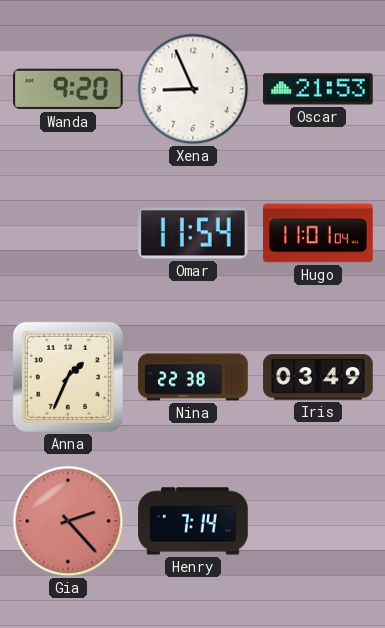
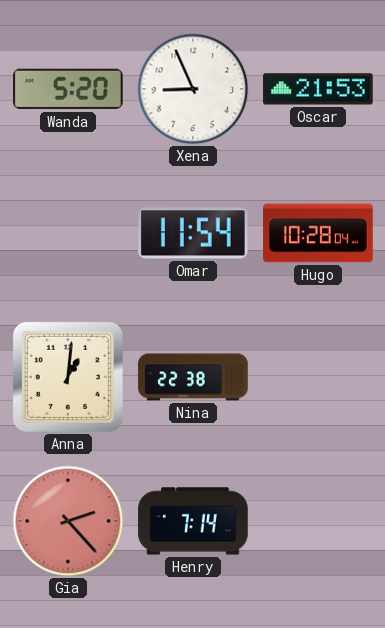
Wanda: 9:20 -> 5:20
Hugo: 11:01 -> 10:28
Anna: 1:34 -> 1:01
Iris: 03:49 -> none
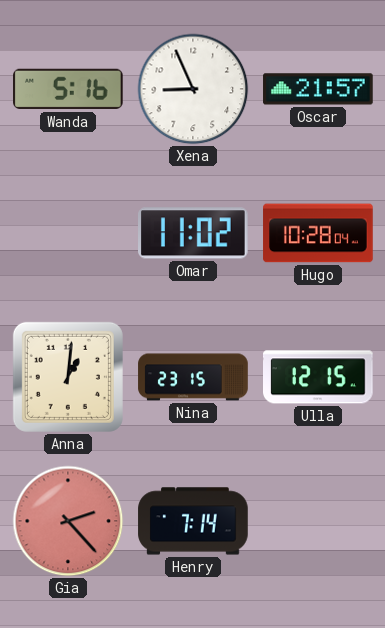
Wanda: 5:20 -> 5:16
Oscar: 21:53 -> 21:57
Omar: 11:54 -> 11:02
Nina: 22:38 -> 23:15
Ulla: none -> 12:15
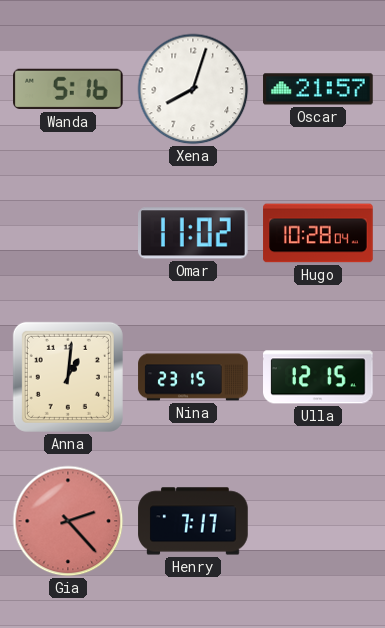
Xena: 8:56 -> 8:03
Henry: 7:14 -> 7:17
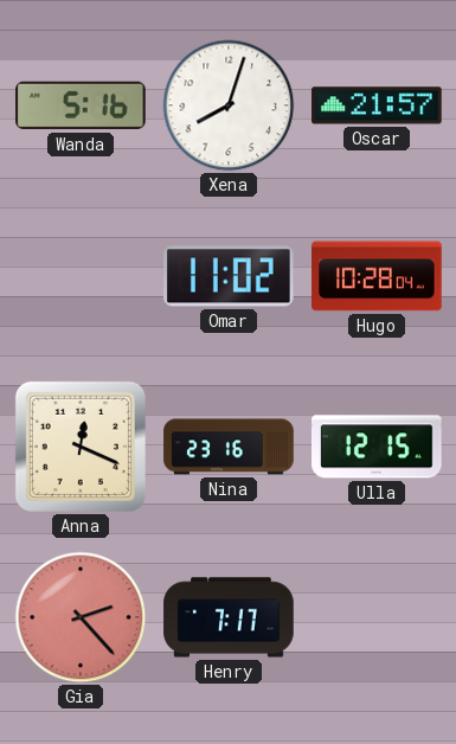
Anna: 1:01 -> 12:19
Nina: 23:15 -> 23:16
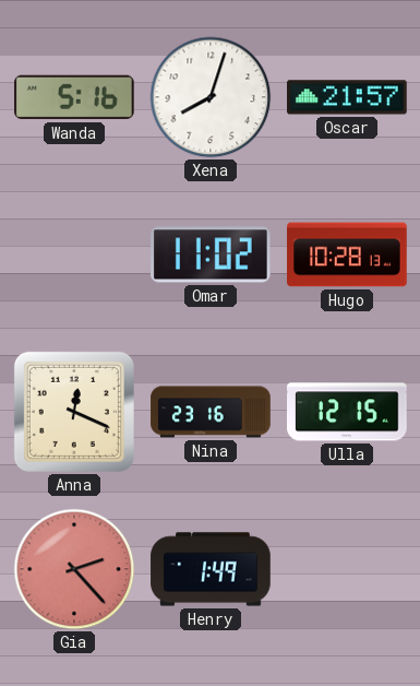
Hugo: 10:28:04 -> 10:28:13
Henry: 7:17 -> 1:49
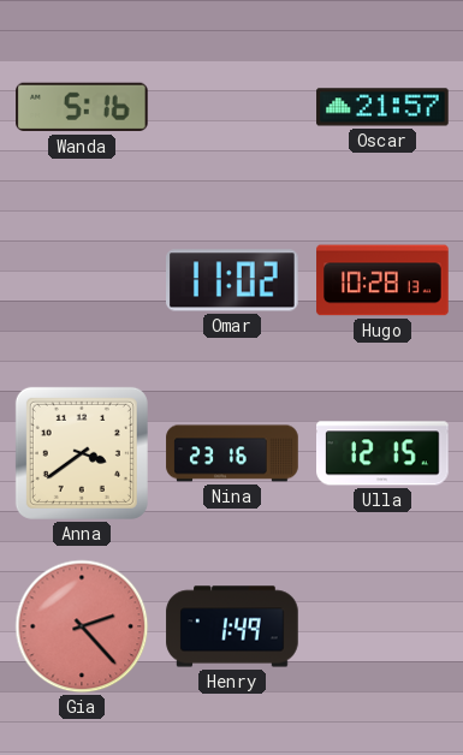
Xena: 8:03 -> none
Anna: 12:19 -> 3:39
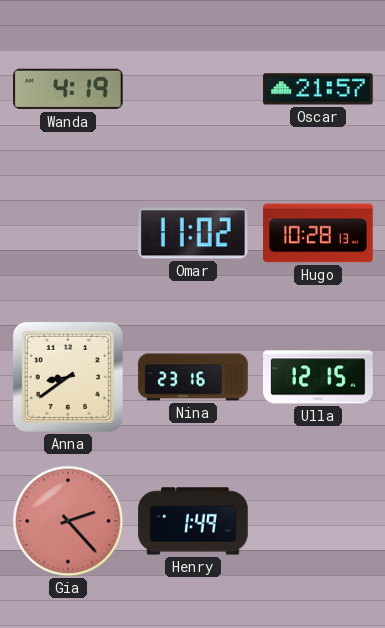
Wanda: 5:16 -> 4:19
Anna: 3:39 -> 8:39
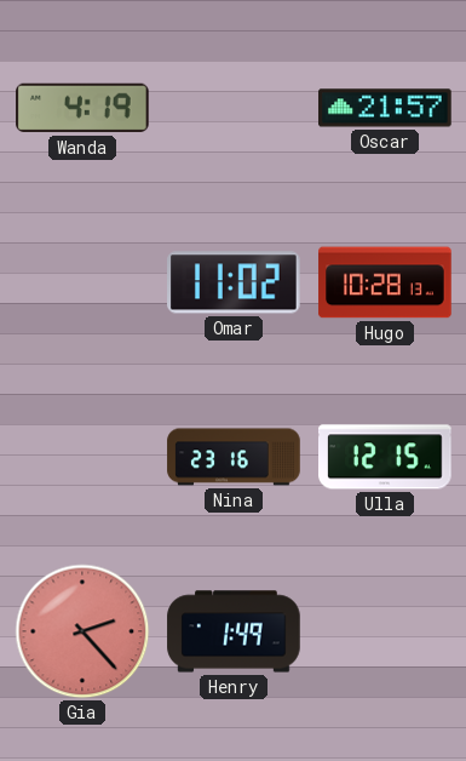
Anna: 8:39 -> none
